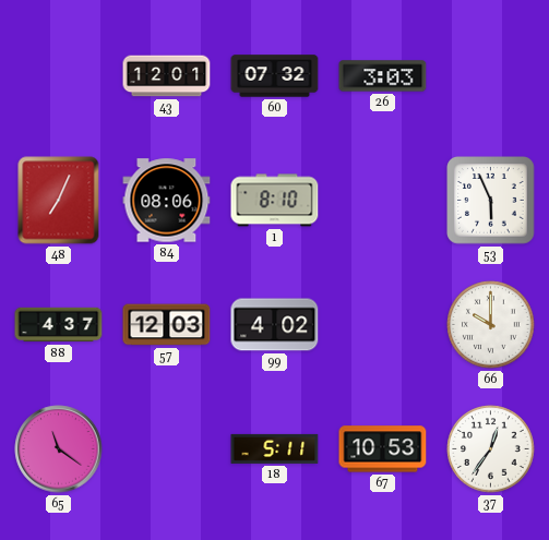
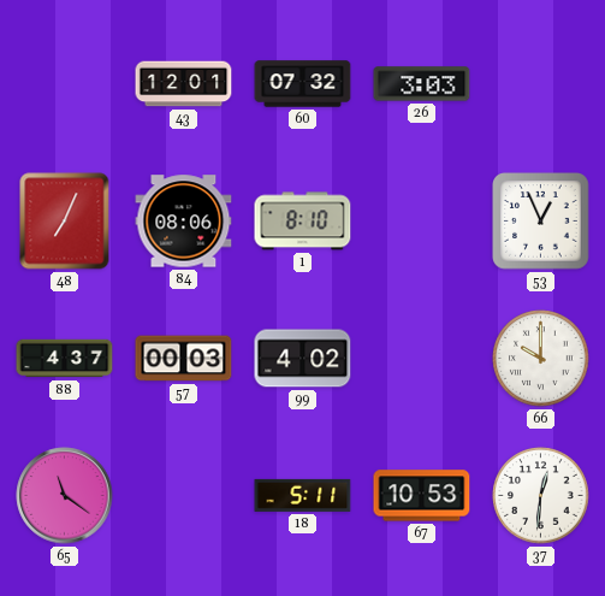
53: 5:56 -> 12:56
57: 12:03 -> 00:03
37: 12:36 -> 12:31
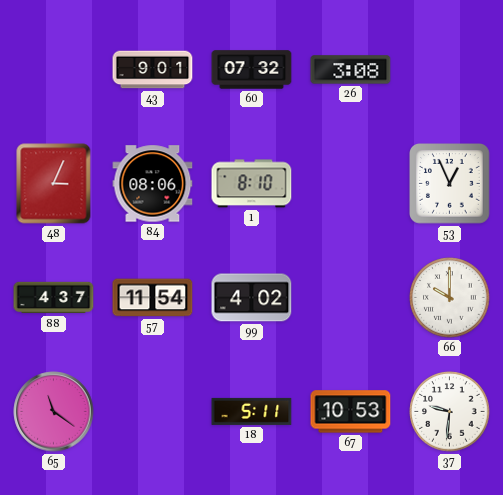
43: 12:01 -> 9:01
26: 3:03 -> 3:08
48: 7:04 -> 3:04
57: 00:03 -> 11:54
37: 12:31 -> 9:31
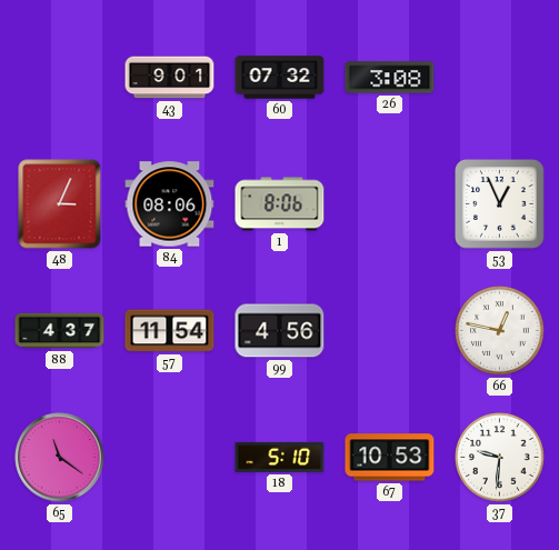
1: 8:10 -> 8:06
99: 4:02 -> 4:56
66: 10:00 -> 12:47
18: 5:11 -> 5:10
